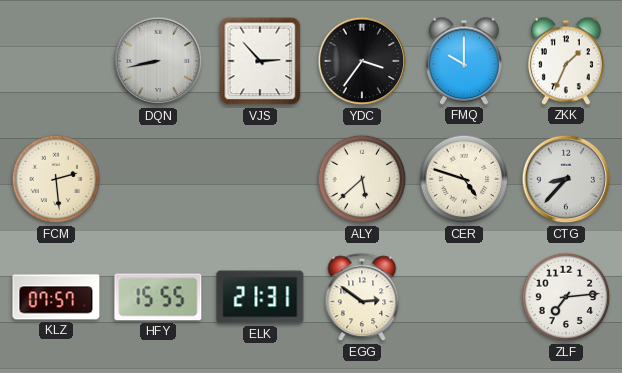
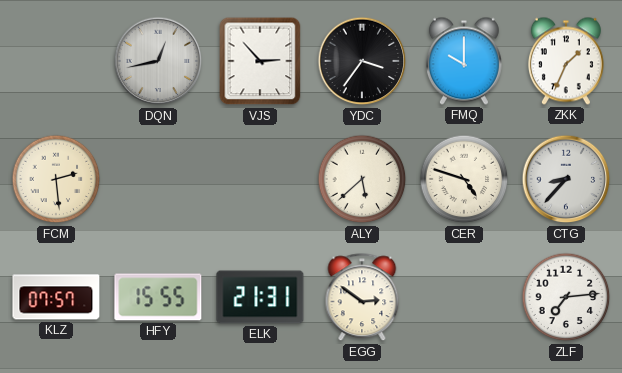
DQN: 8:43 -> 12:43
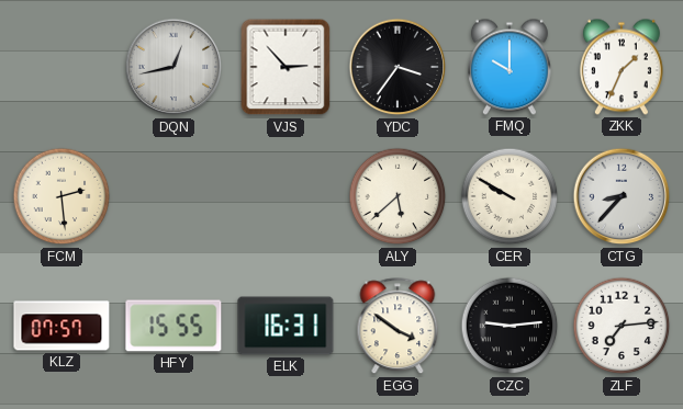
CER: 4:48 -> 9:50
ELK: 21:31 -> 16:31
EGG: 2:51 -> 3:51
CZC: none -> 9:14
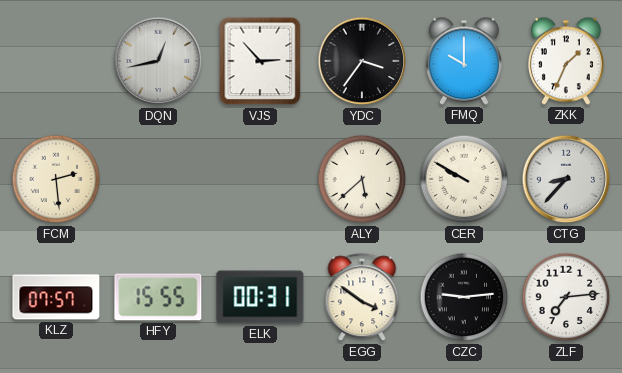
ELK: 16:31 -> 00:31
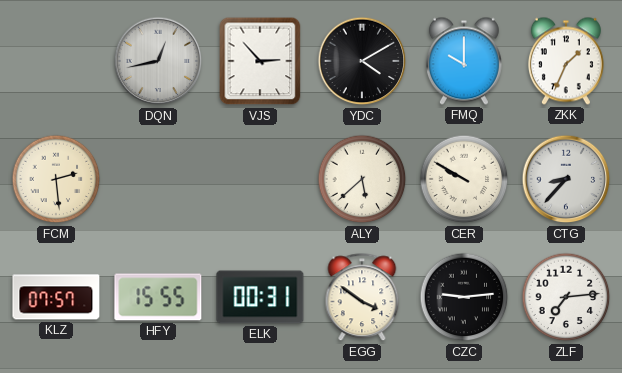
YDC: 3:36 -> 4:10
